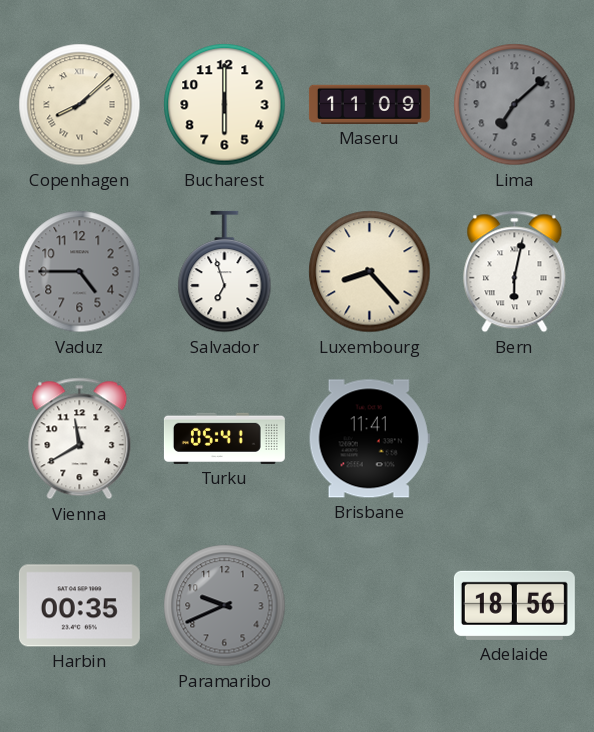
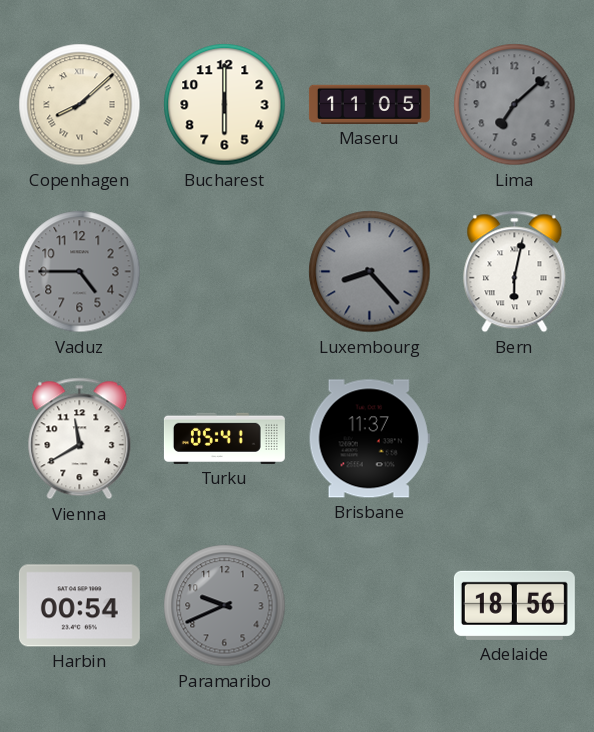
Maseru: 11:09 -> 11:05
Salvador: 6:57 -> none
Luxembourg dial: cream -> grey
Brisbane: 11:41 -> 11:37
Harbin: 00:35 -> 00:54
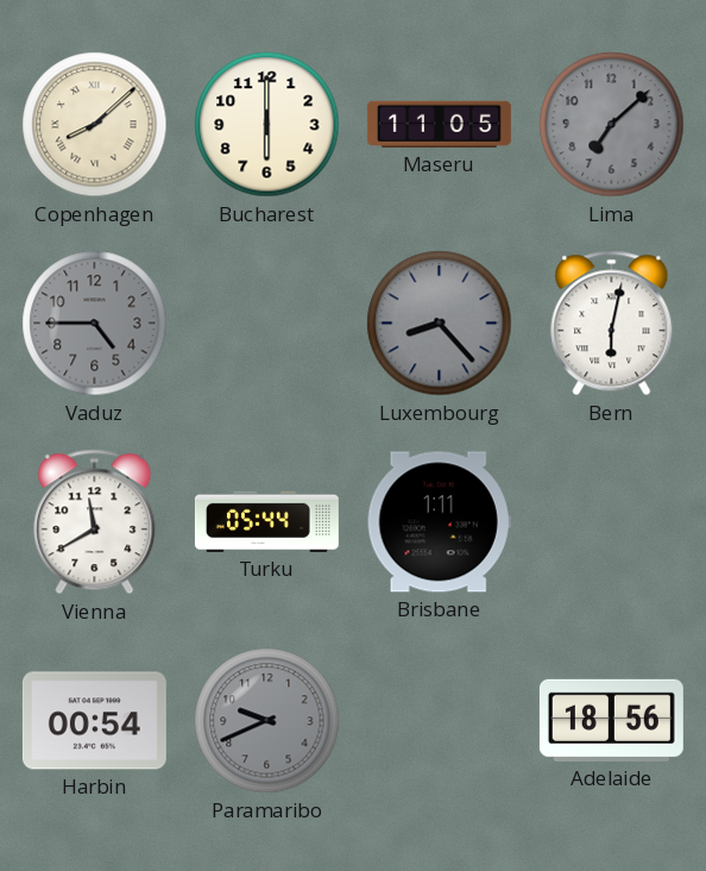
Turku: 05:41 -> 05:44
Brisbane: 11:37 -> 1:11
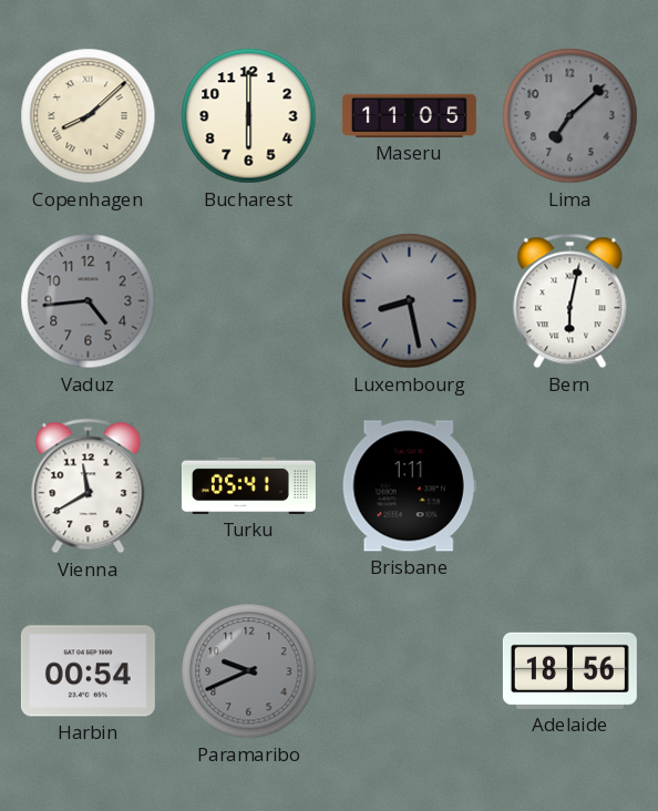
Vaduz: 4:45 -> 4:44
Luxembourg: 8:23 -> 8:28
Turku: 05:44 -> 05:41
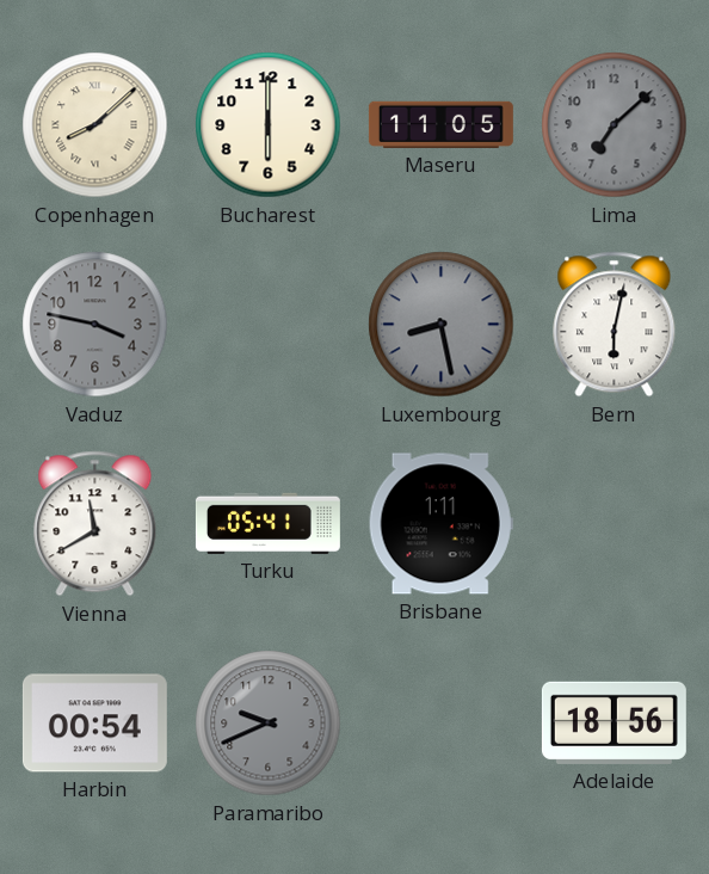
Vaduz: 4:44 -> 3:47
